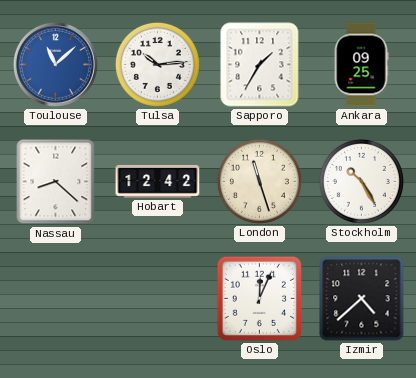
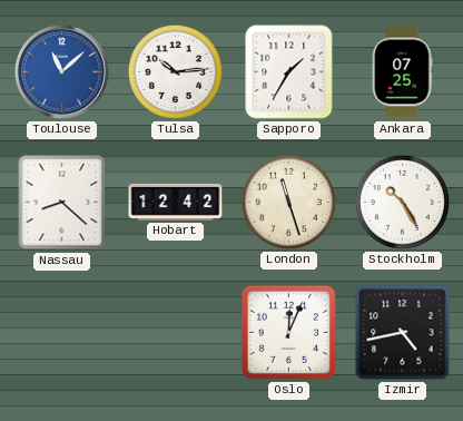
Ankara: 09:25 -> 07:25
Izmir: 4:38 -> 4:43
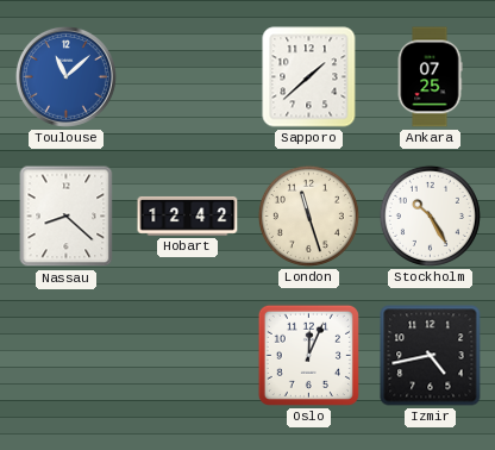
Tulsa: 10:14 -> none
Sapporo: 1:35 -> 1:38
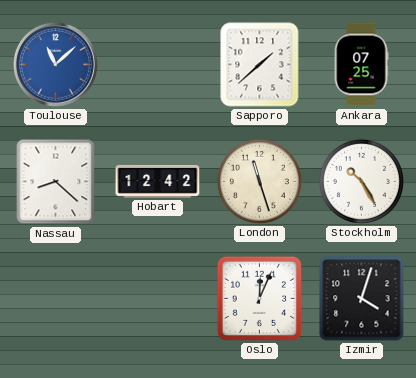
Izmir: 4:43 -> 4:03
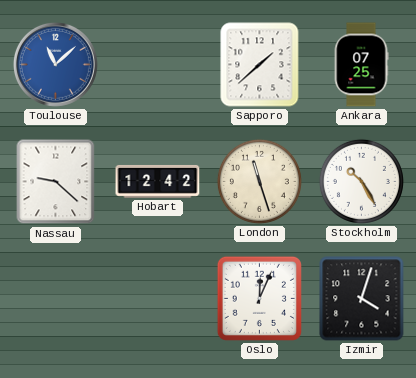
Nassau: 8:22 -> 9:22
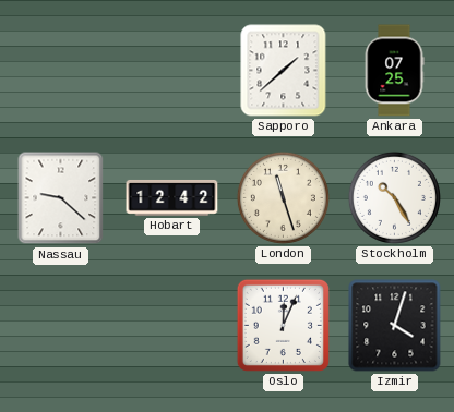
Toulouse: 11:08 -> none
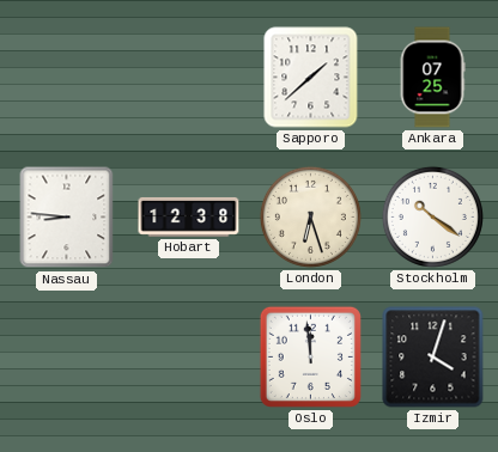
Nassau: 9:22 -> 8:46
Hobart: 12:42 -> 12:38
London: 11:27 -> 6:27
Stockholm: 10:25 -> 10:21
Oslo: 12:04 -> 11:59
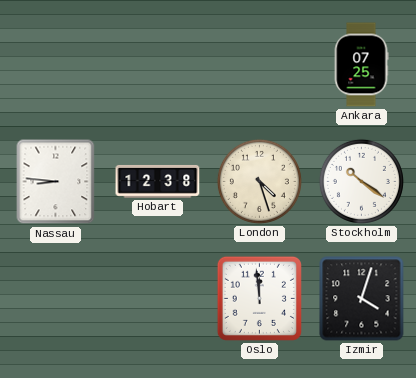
Sapporo: 1:38 -> none
London: 6:27 -> 4:27
